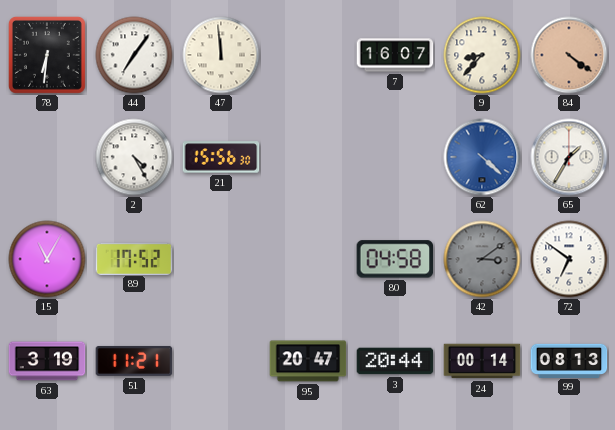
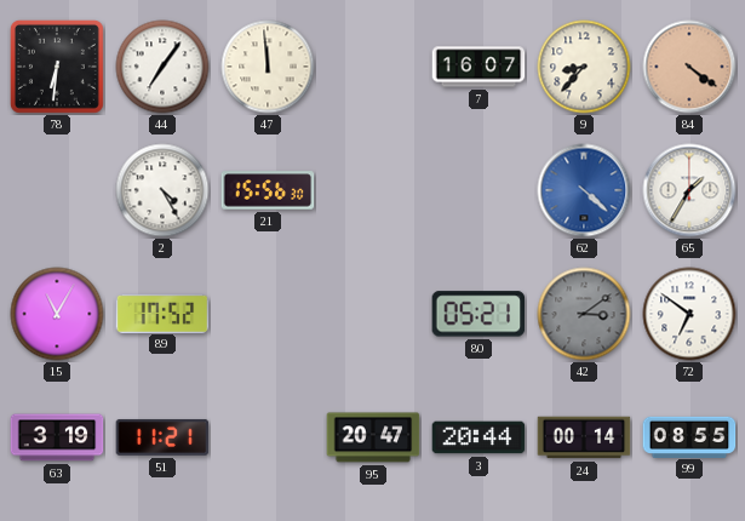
80: 04:58 -> 05:21
99: 08:13 -> 08:55
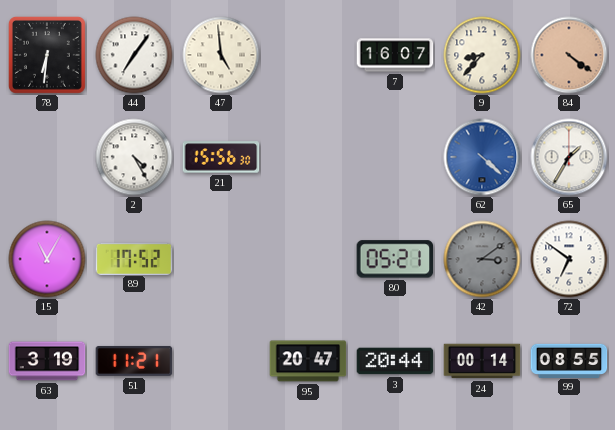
47: 11:59 -> 4:59
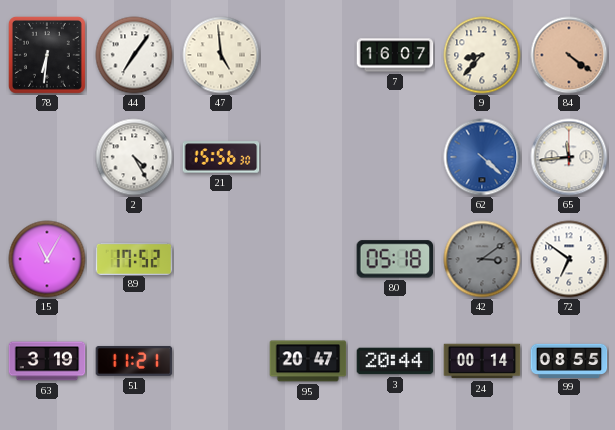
65: 1:35 -> 11:44
80: 05:21 -> 05:18
